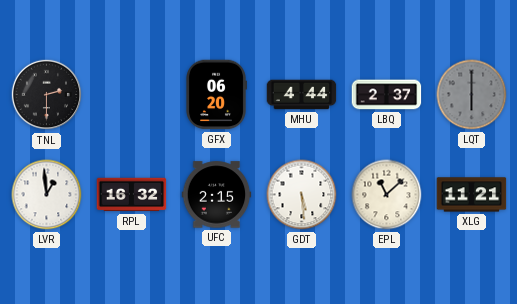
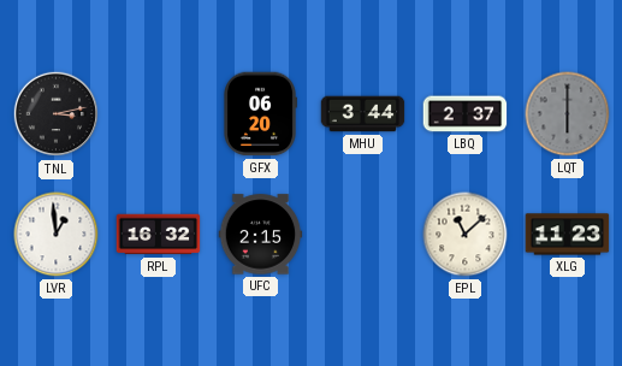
TNL: 2:30 -> 3:13
MHU: 4:44 -> 3:44
GDT: 5:29 -> none
XLG: 11:21 -> 11:23
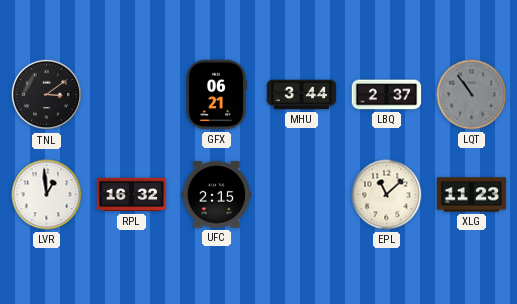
TNL: 3:13 -> 3:09
GFX: 06:20 -> 06:21
LQT: 6:00 -> 10:54
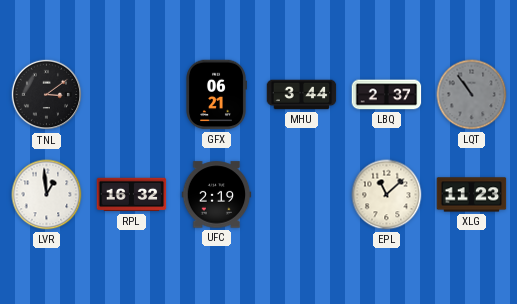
UFC: 2:15 -> 2:19
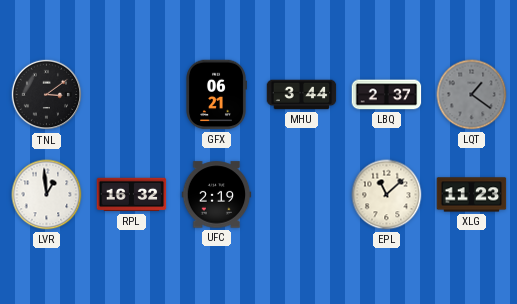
LQT: 10:54 -> 1:21
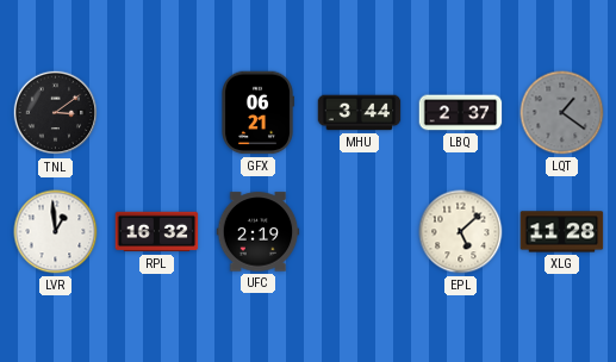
EPL: 11:08 -> 5:08
XLG: 11:23 -> 11:28
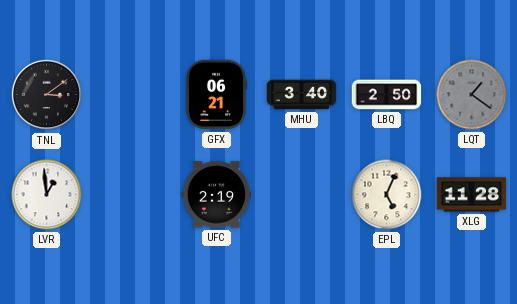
MHU: 3:44 -> 3:40
LBQ: 2:37 -> 2:50
RPL: 16:32 -> none
EPL: 5:08 -> 5:04
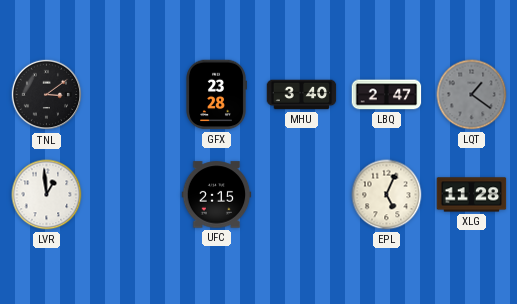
GFX: 06:21 -> 23:28
LBQ: 2:50 -> 2:47
UFC: 2:19 -> 2:15
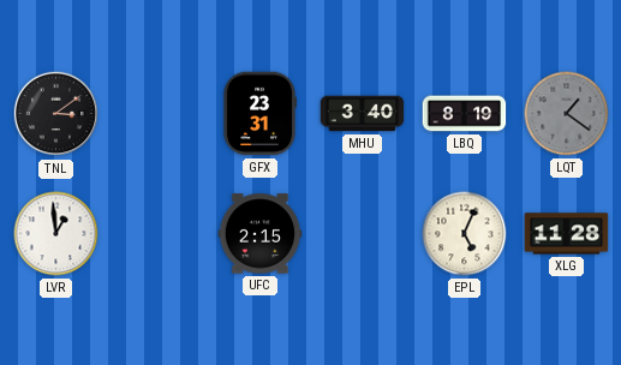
GFX: 23:28 -> 23:31
LBQ: 2:47 -> 8:19
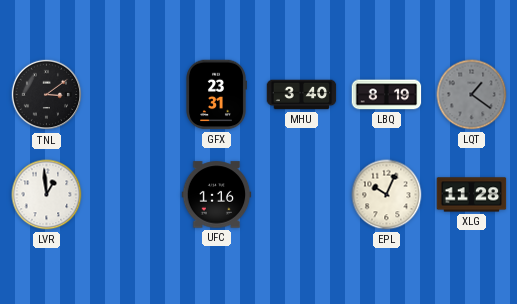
UFC: 2:15 -> 1:16
EPL: 5:04 -> 10:04
